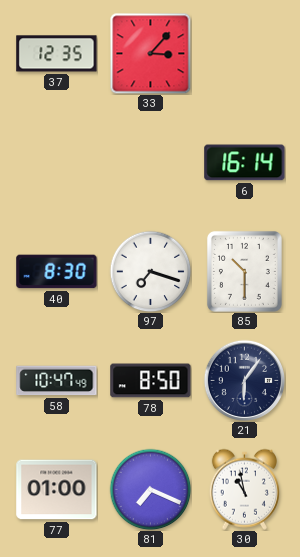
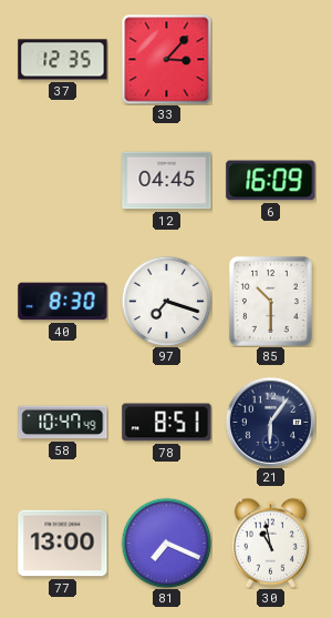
12: none -> 04:45
6: 16:14 -> 16:09
78: 8:50 -> 8:51
77: 01:00 -> 13:00
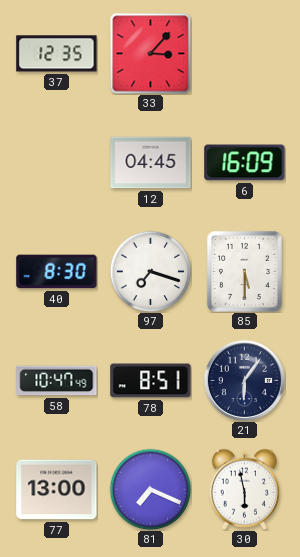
85: 10:30 -> 5:30
30: 10:58 -> 5:58
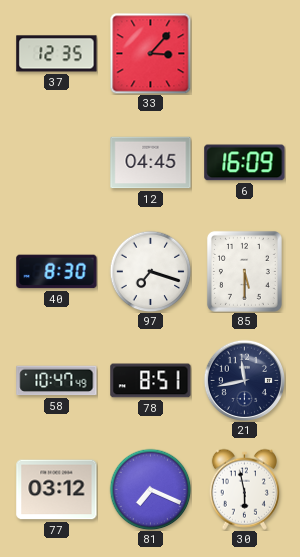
21: 6:06 -> 11:43
77: 13:00 -> 03:12
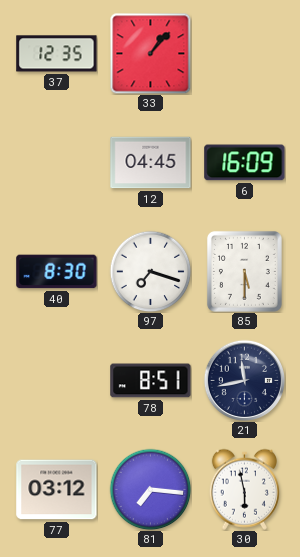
33: 3:07 -> 1:07
58: 10:47 -> none
81: 7:19 -> 7:16
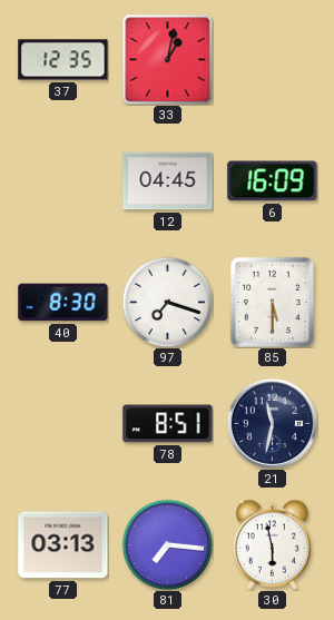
33: 1:07 -> 1:02
21: 11:43 -> 11:32
77: 03:12 -> 03:13
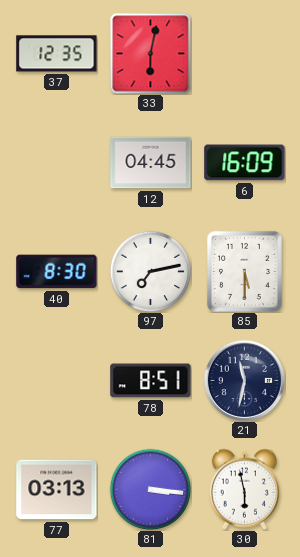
33: 1:02 -> 6:02
97: 7:18 -> 7:13
81: 7:16 -> 3:16
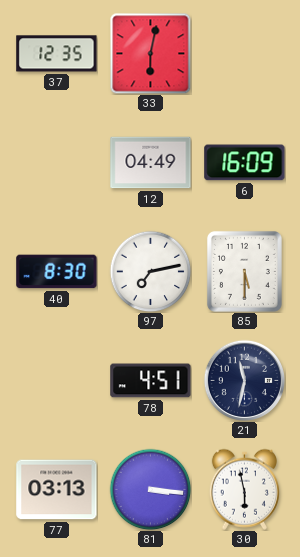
12: 04:45 -> 04:49
78: 8:51 -> 4:51
